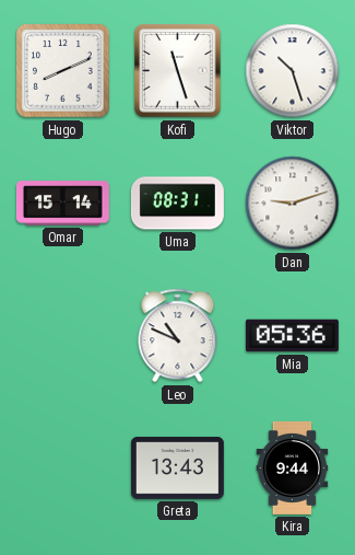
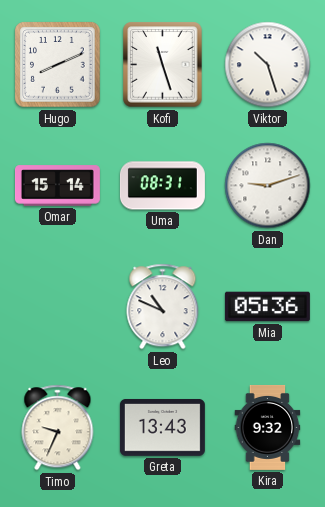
Timo: none -> 9:34
Kira: 9:44 -> 9:32
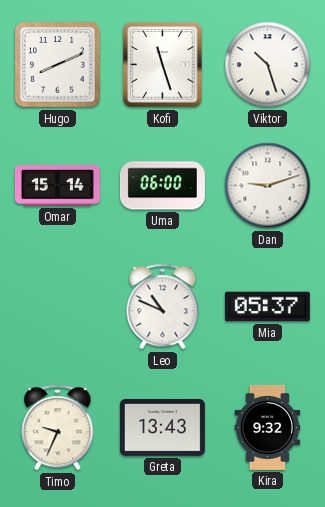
Uma: 08:31 -> 06:00
Mia: 05:36 -> 05:37
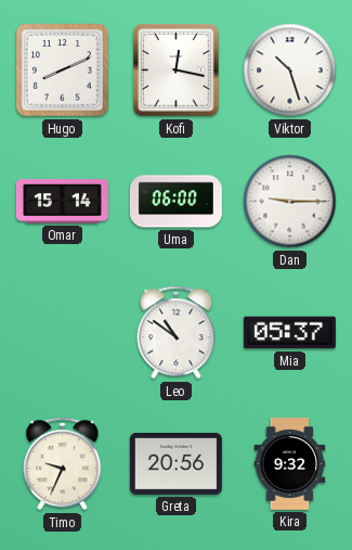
Kofi: 11:27 -> 12:17
Dan: 9:12 -> 9:15
Leo: 10:49 -> 10:51
Greta: 13:43 -> 20:56
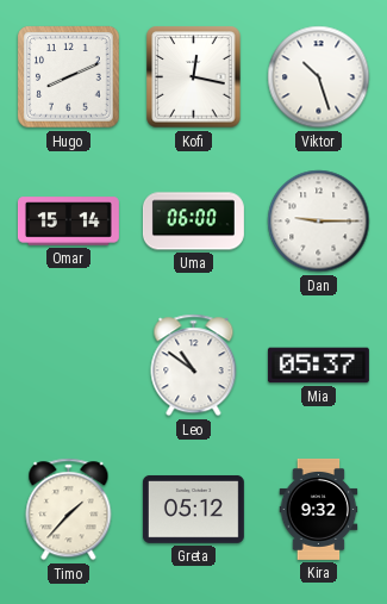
Timo: 9:34 -> 1:37
Greta: 20:56 -> 05:12
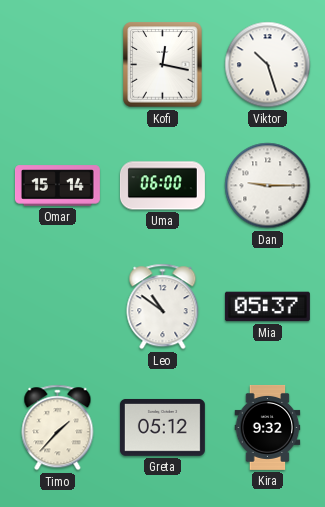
Hugo: 8:11 -> none
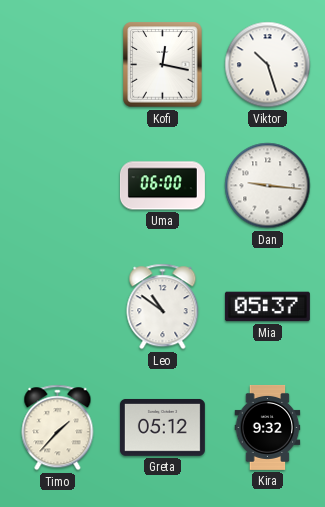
Omar: 15:14 -> none
Dan: 9:15 -> 9:16
